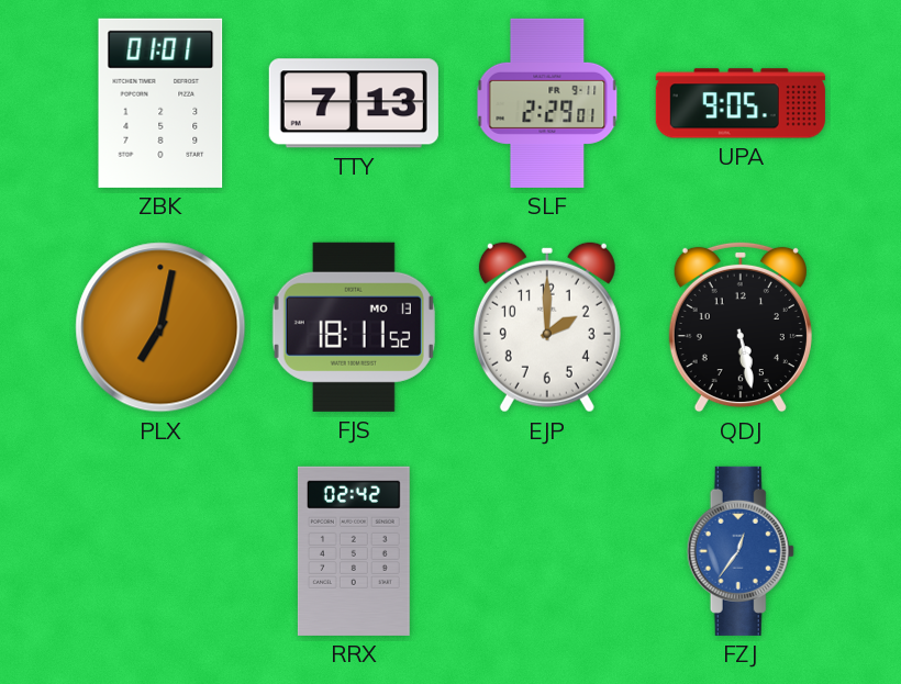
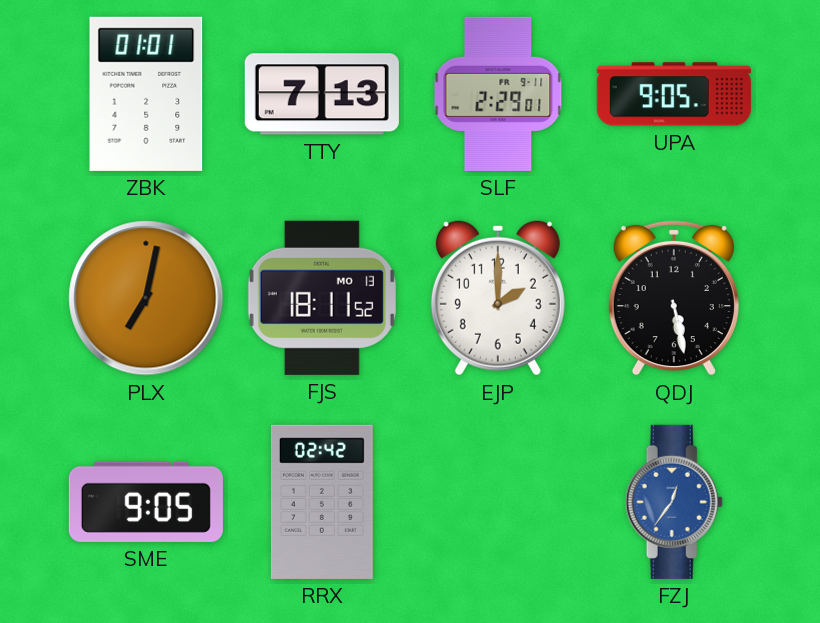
SME: none -> 9:05
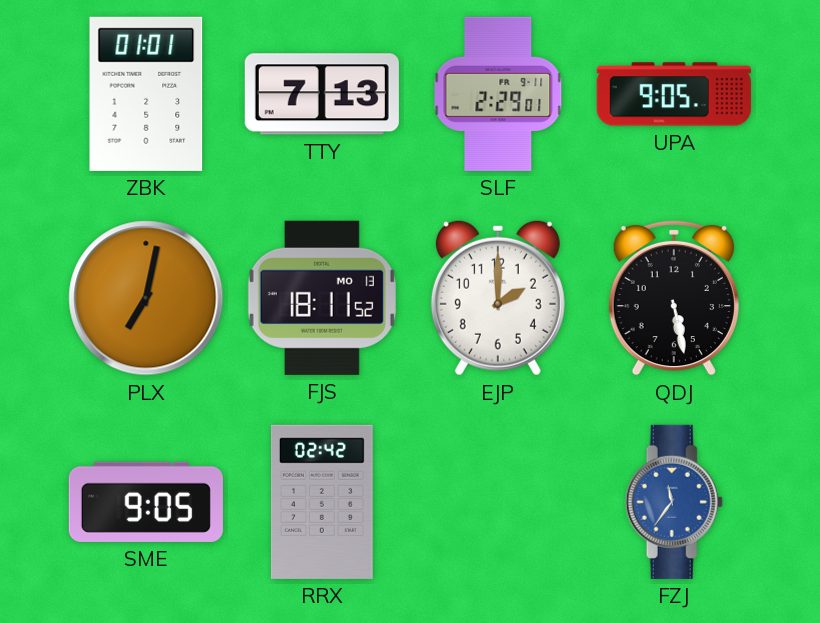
FZJ: 12:36 -> 11:36
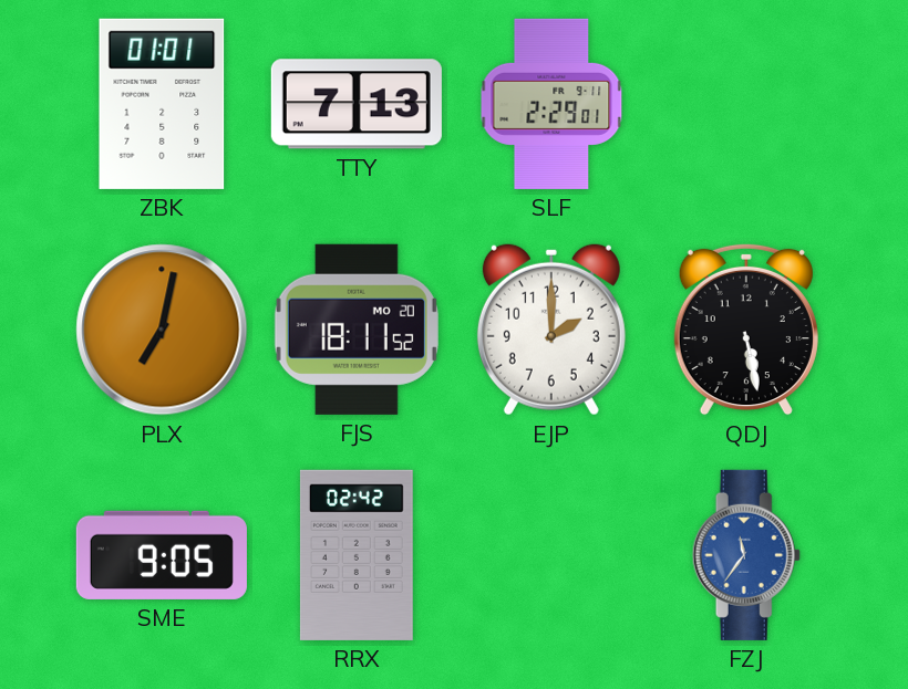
UPA: 9:05 -> none
FJS date: MO 13 -> MO 20
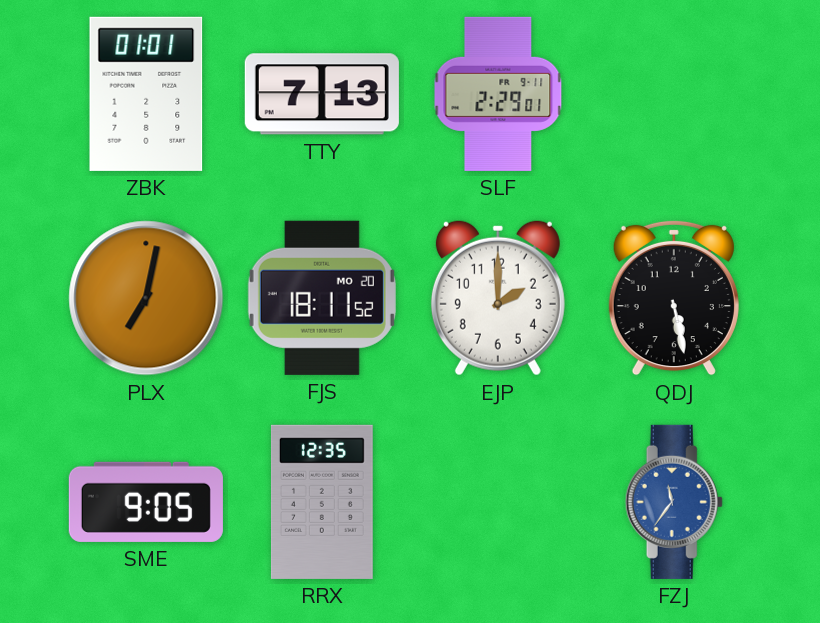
RRX: 02:42 -> 12:35
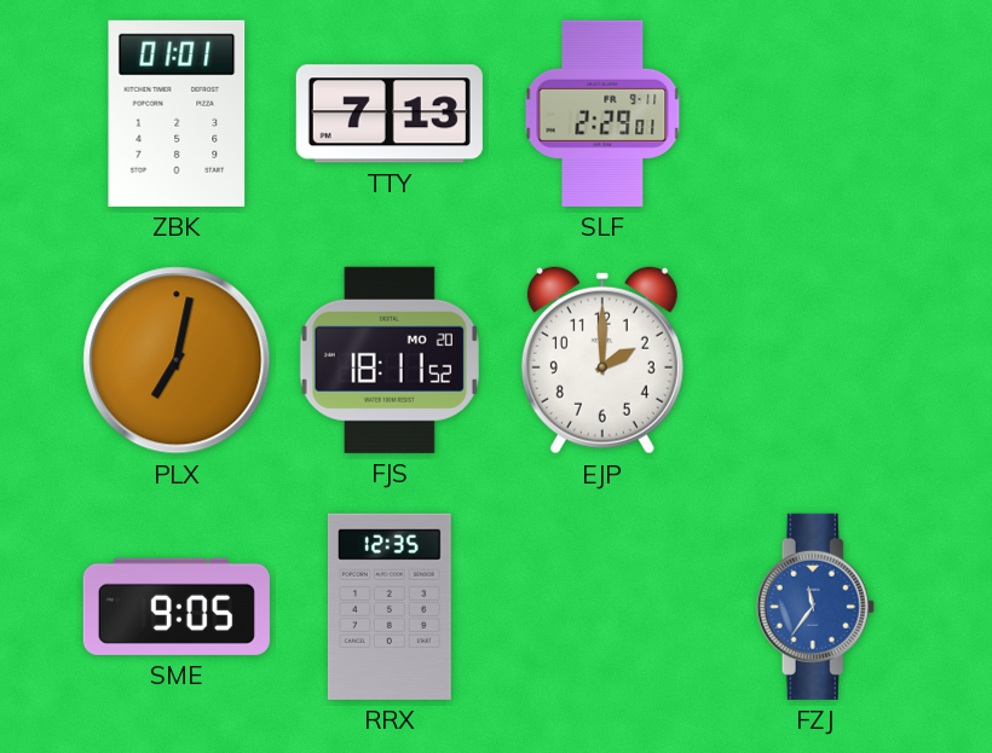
QDJ: 5:28 -> none
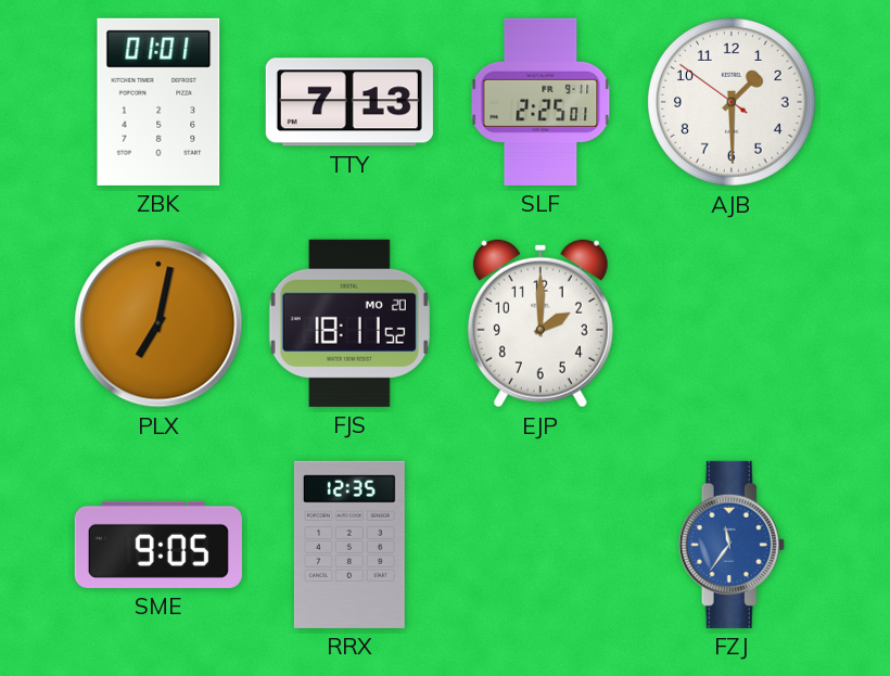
SLF: 2:29 -> 2:25
AJB: none -> 1:29
